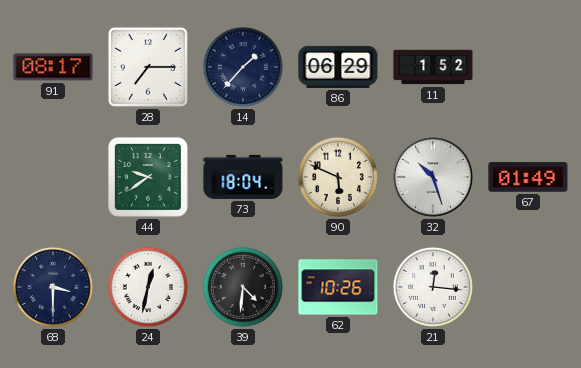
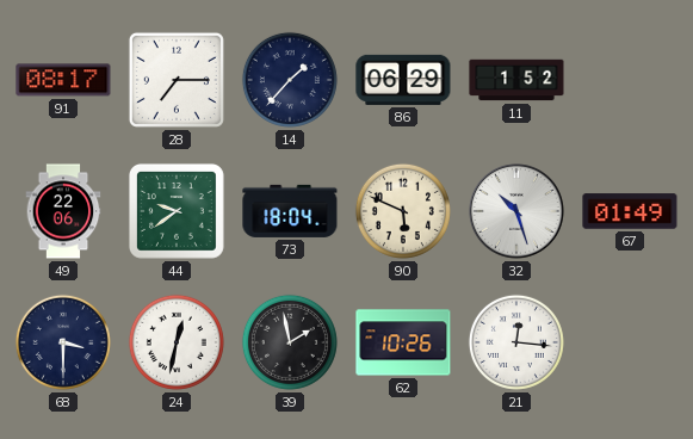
49: none -> 22:06
39: 4:31 -> 1:58
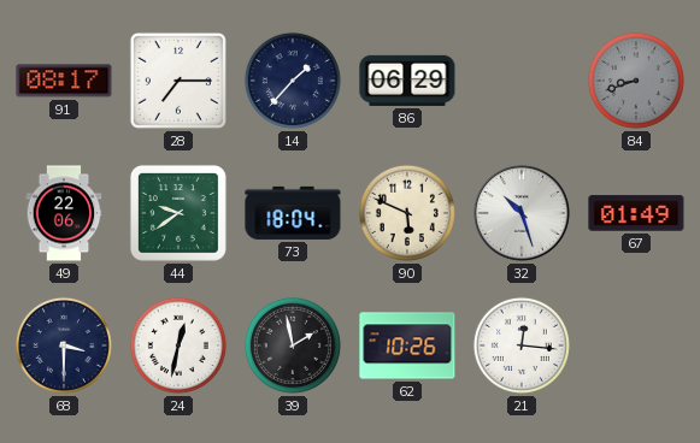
11: 1:52 -> none
84: none -> 8:42
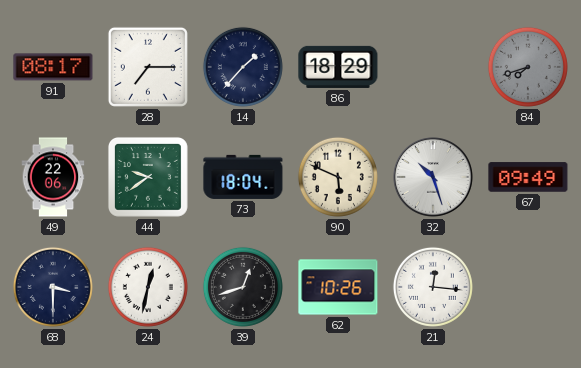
86: 06:29 -> 18:29
84: 8:42 -> 7:42
67: 01:49 -> 09:49
39: 1:58 -> 12:42
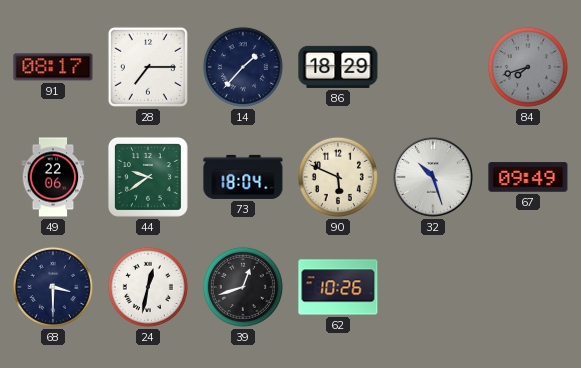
21: 12:16 -> none
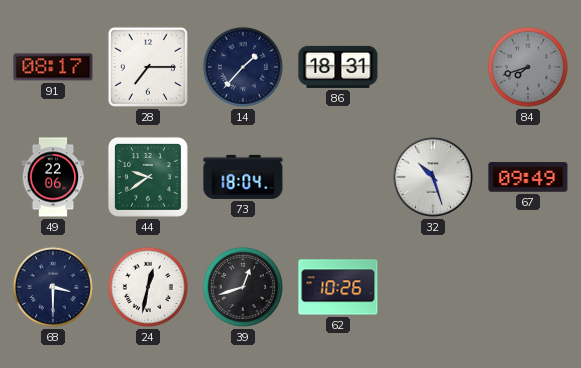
86: 18:29 -> 18:31
90: 5:49 -> none
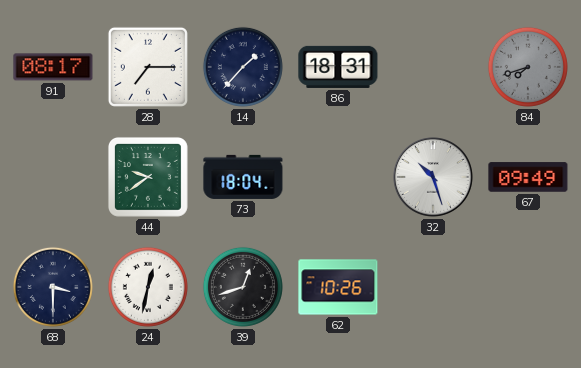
49: 22:06 -> none
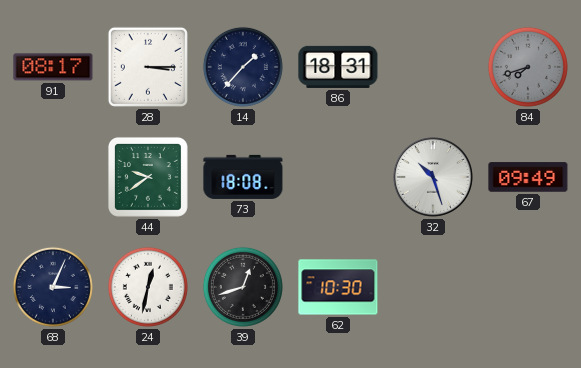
28: 7:15 -> 3:15
73: 18:04 -> 18:08
68: 3:30 -> 3:04
62: 10:26 -> 10:30
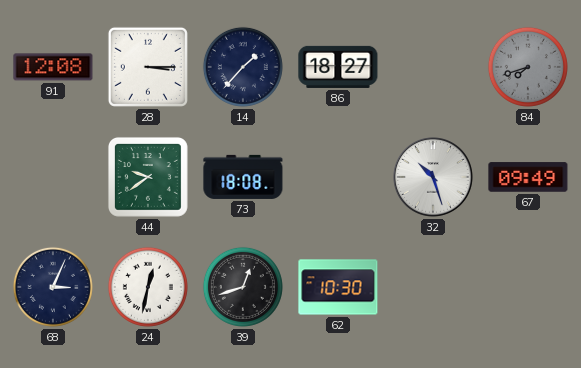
91: 08:17 -> 12:08
86: 18:31 -> 18:27
